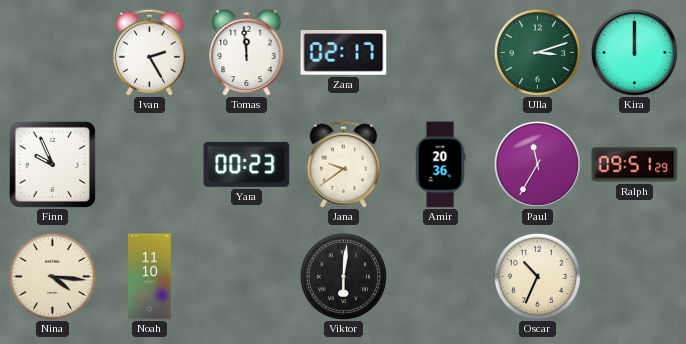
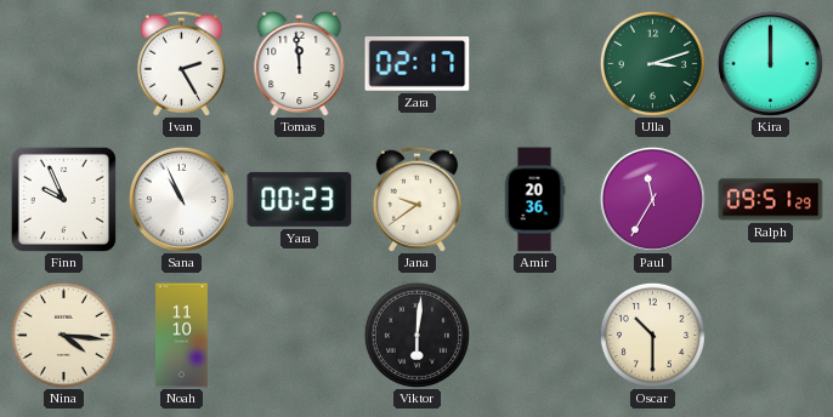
Sana: none -> 10:56
Oscar: 10:34 -> 10:30
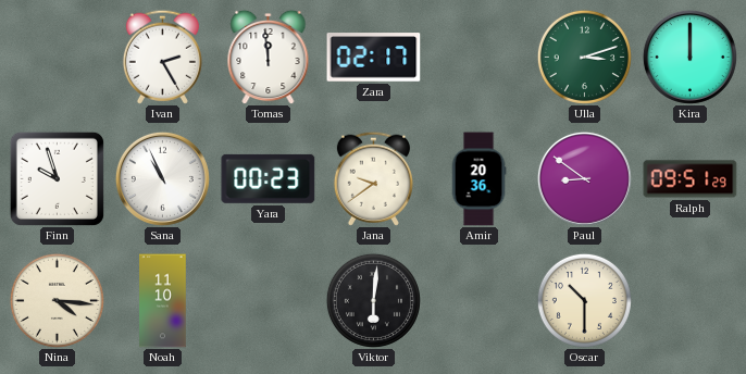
Finn: 9:56 -> 9:57
Paul: 11:35 -> 8:51
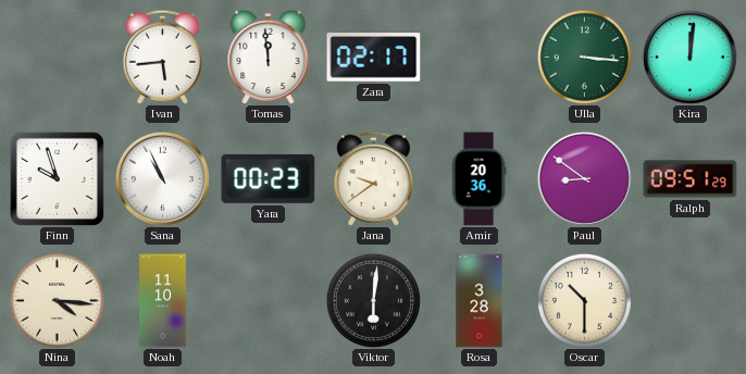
Ivan: 2:25 -> 5:44
Ulla: 3:12 -> 3:16
Kira: 12:00 -> 12:01
Rosa: none -> 3:28
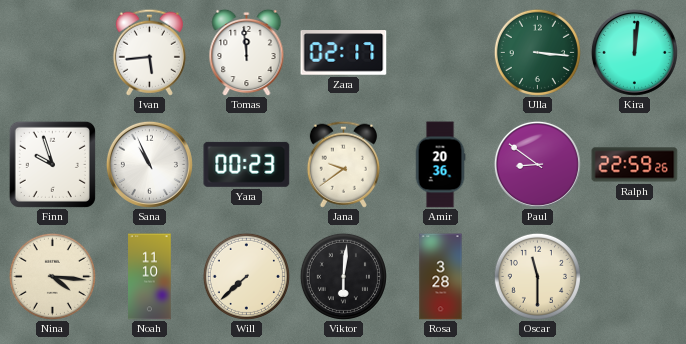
Ralph: 09:51 -> 22:59
Will: none -> 7:38
Oscar: 10:30 -> 11:30
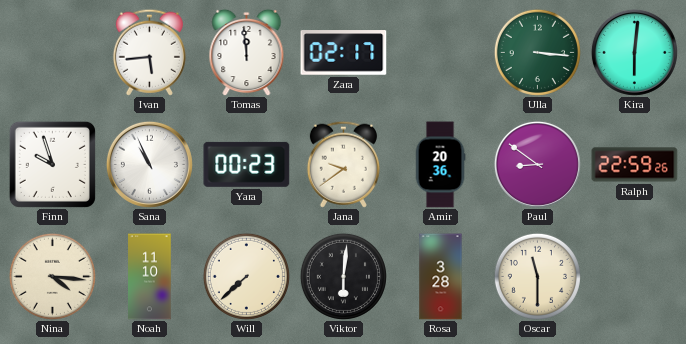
Kira: 12:01 -> 6:01
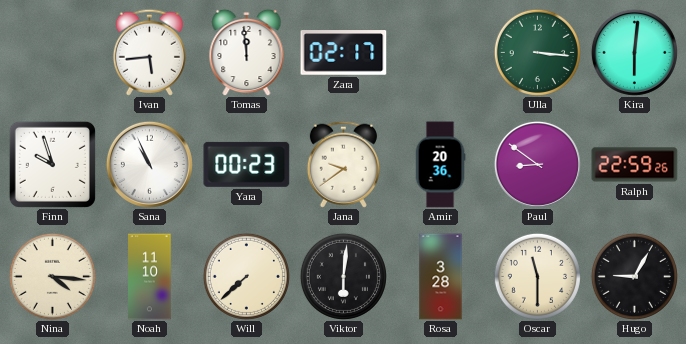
Hugo: none -> 9:05
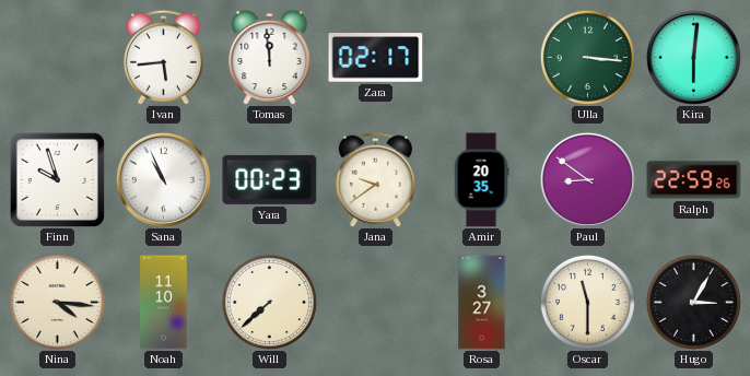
Amir: 20:36 -> 20:35
Viktor: 6:01 -> none
Rosa: 3:28 -> 3:27
Hugo: 9:05 -> 3:05
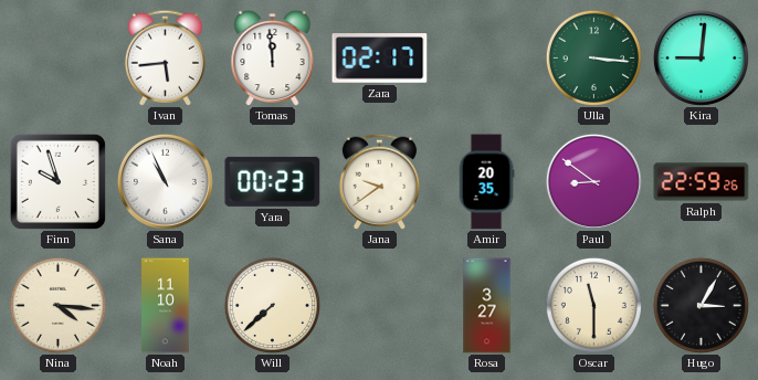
Kira: 6:01 -> 9:01
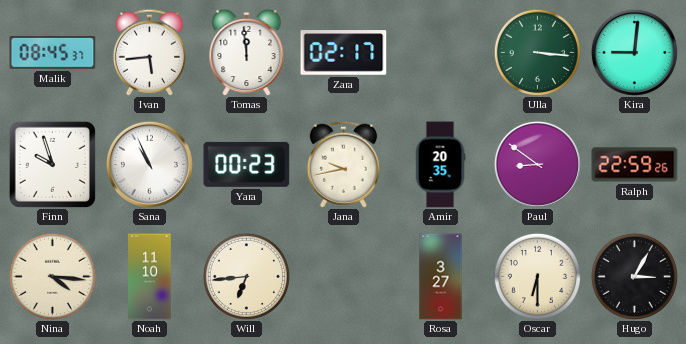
Malik: none -> 08:45
Jana: 9:39 -> 9:43
Will: 7:38 -> 6:44
Oscar: 11:30 -> 6:30
